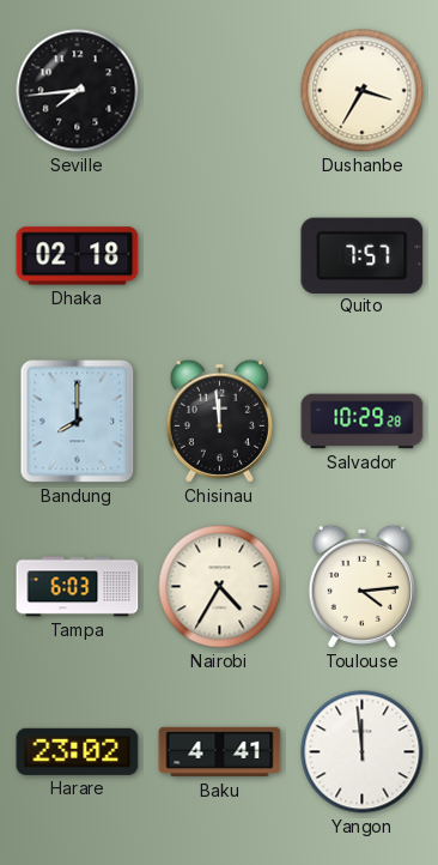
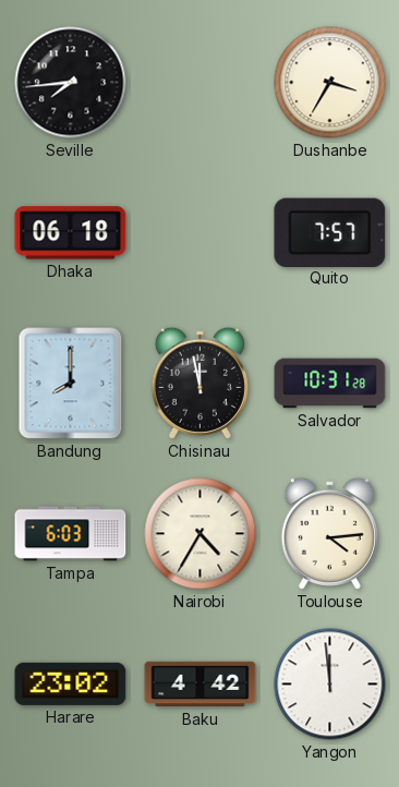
Dhaka: 02:18 -> 06:18
Chisinau: 11:59 -> 11:58
Salvador: 10:29 -> 10:31
Baku: 4:41 -> 4:42
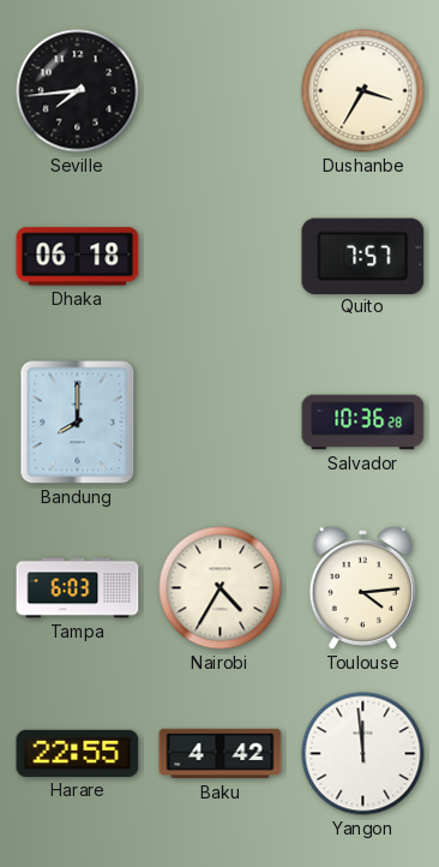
Chisinau: 11:58 -> none
Salvador: 10:31 -> 10:36
Harare: 23:02 -> 22:55
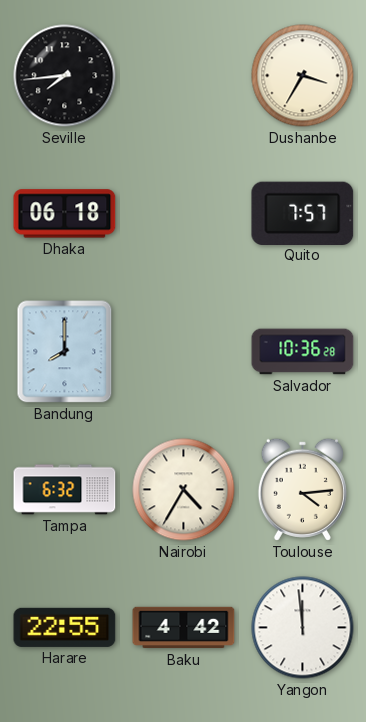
Tampa: 6:03 -> 6:32
